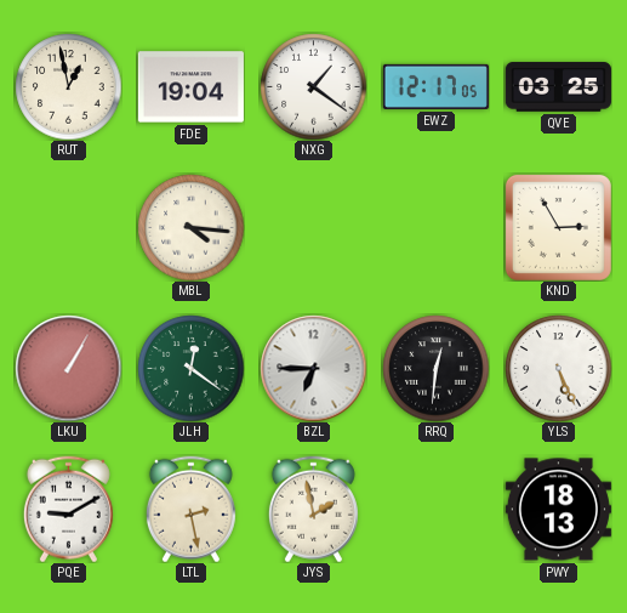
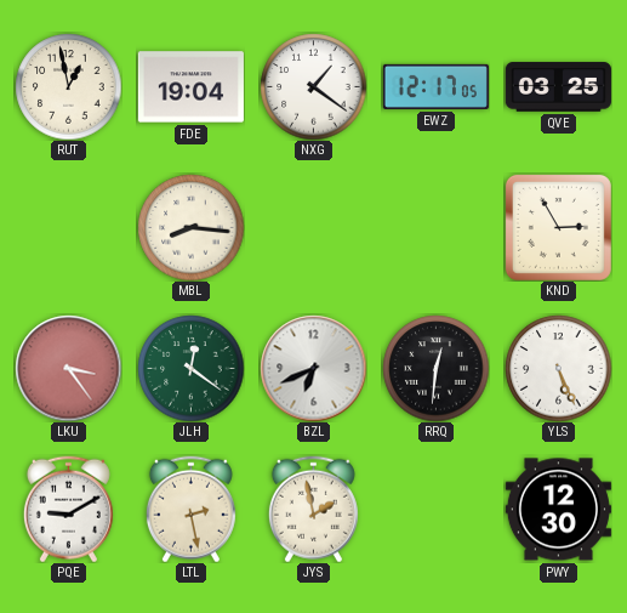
MBL: 4:16 -> 8:16
LKU: 1:05 -> 3:24
BZL: 6:45 -> 6:41
PWY: 18:13 -> 12:30
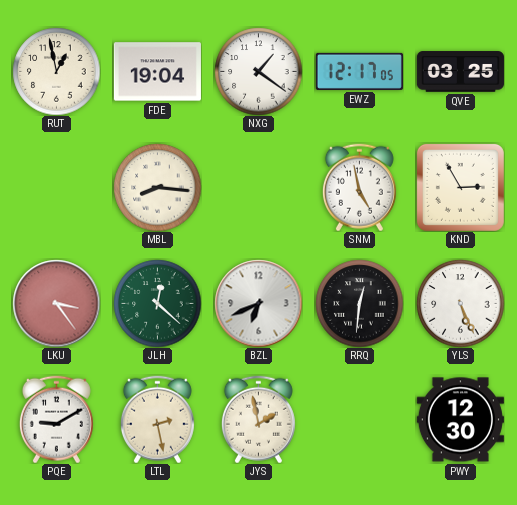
SNM: none -> 4:58
JLH: 12:21 -> 12:22
